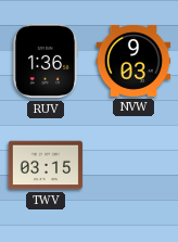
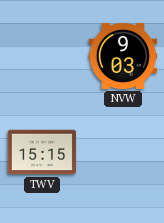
RUV: 1:36 -> none
TWV: 03:15 -> 15:15
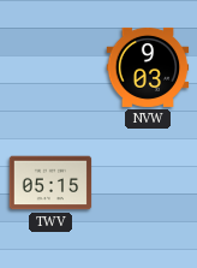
TWV: 15:15 -> 05:15
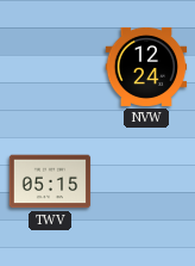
NVW: 9:03 -> 12:24
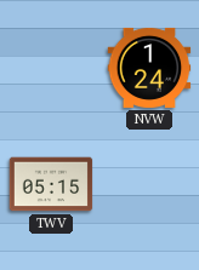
NVW: 12:24 -> 1:24
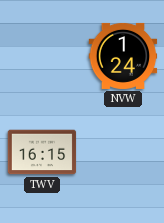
TWV: 05:15 -> 16:15
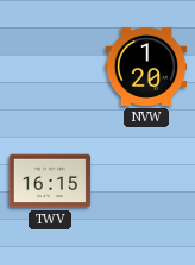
NVW: 1:24 -> 1:20
